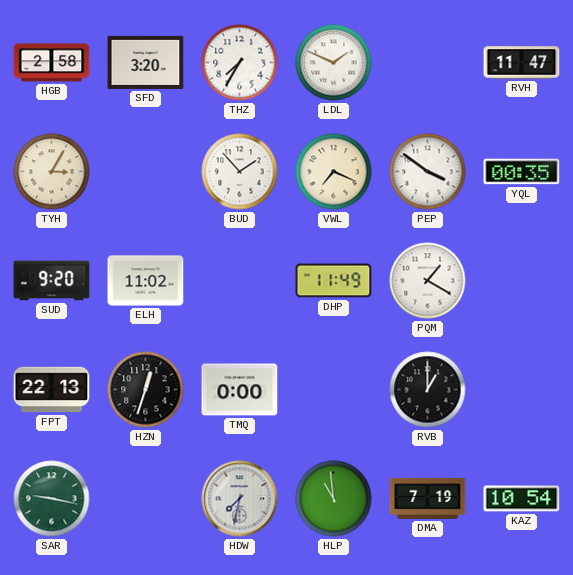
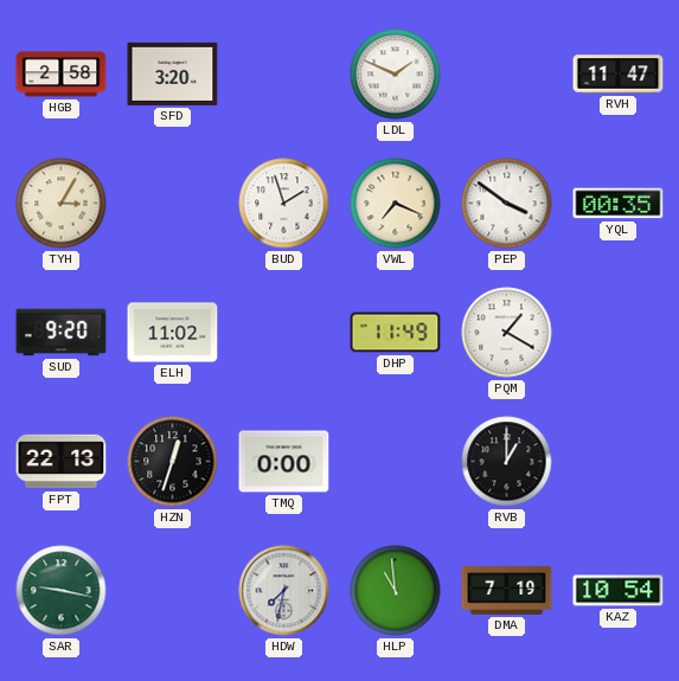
THZ: 7:35 -> none
BUD: 1:53 -> 1:57
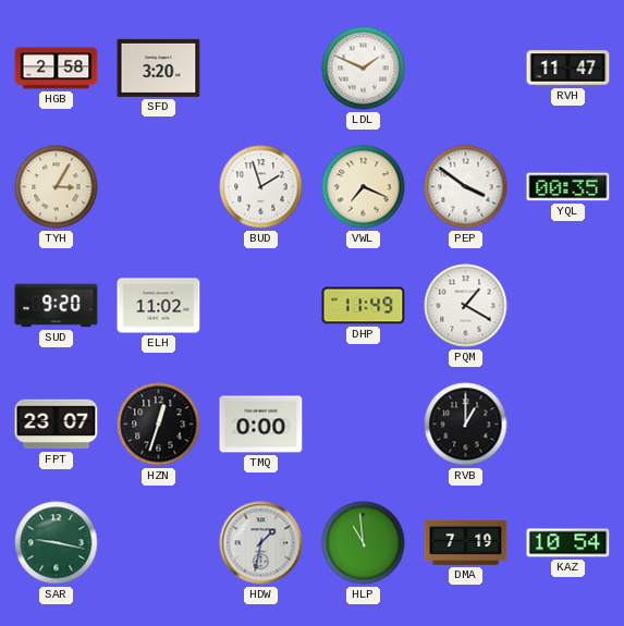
FPT: 22:13 -> 23:07
HDW: 7:32 -> 1:32
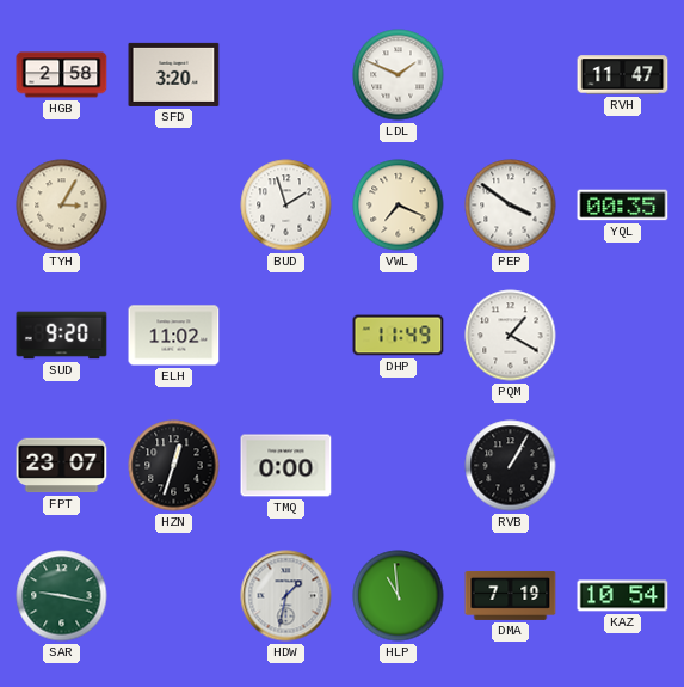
RVB: 1:00 -> 1:05
